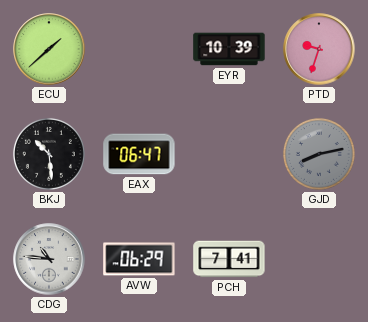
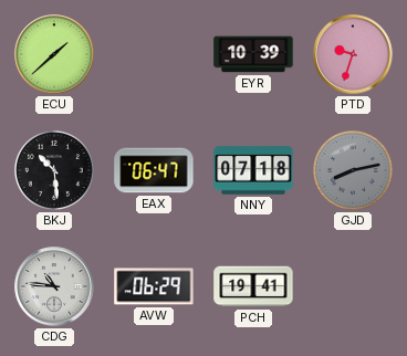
NNY: none -> 07:18
PCH: 7:41 -> 19:41
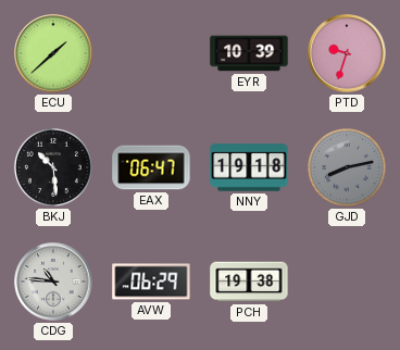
NNY: 07:18 -> 19:18
PCH: 19:41 -> 19:38
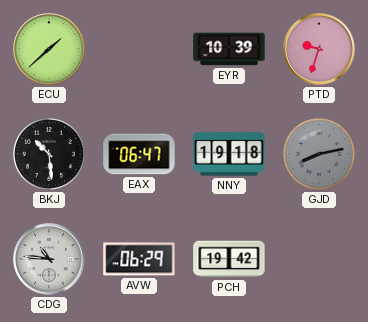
PCH: 19:38 -> 19:42
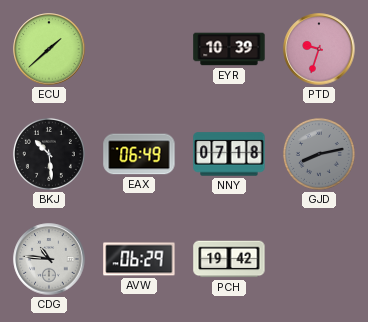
EAX: 06:47 -> 06:49
NNY: 19:18 -> 07:18
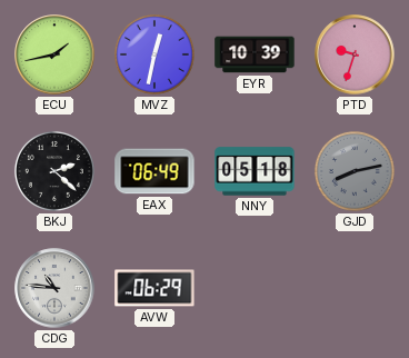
ECU: 1:38 -> 1:43
MVZ: none -> 12:32
BKJ: 10:29 -> 2:22
NNY: 07:18 -> 05:18
PCH: 19:42 -> none
